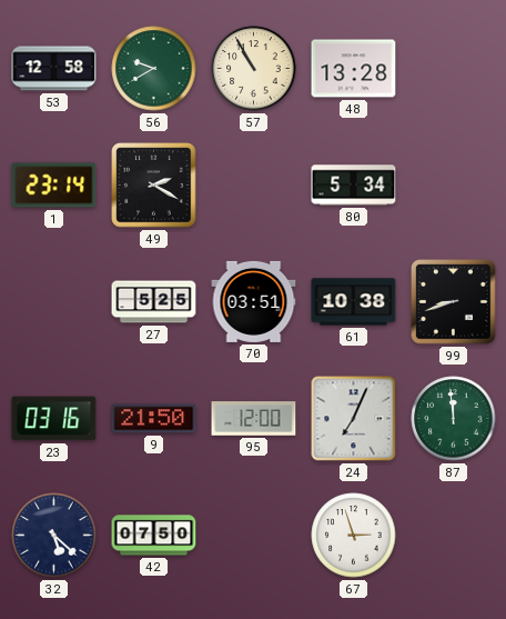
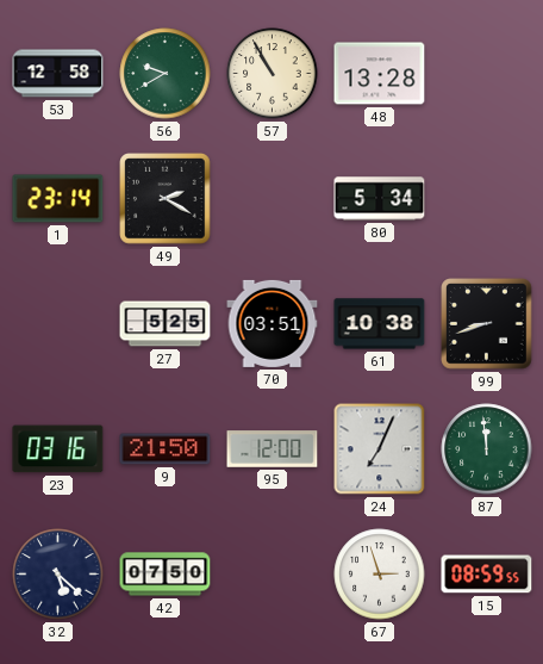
15: none -> 08:59
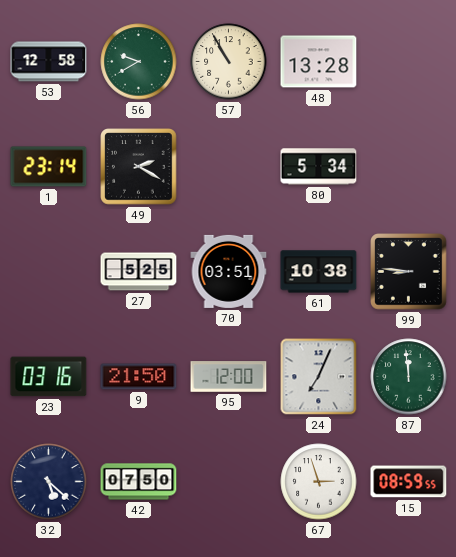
99: 8:42 -> 8:46
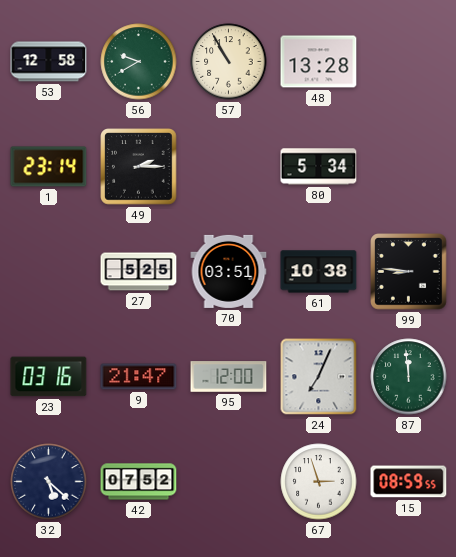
49: 2:20 -> 2:15
9: 21:50 -> 21:47
42: 07:50 -> 07:52
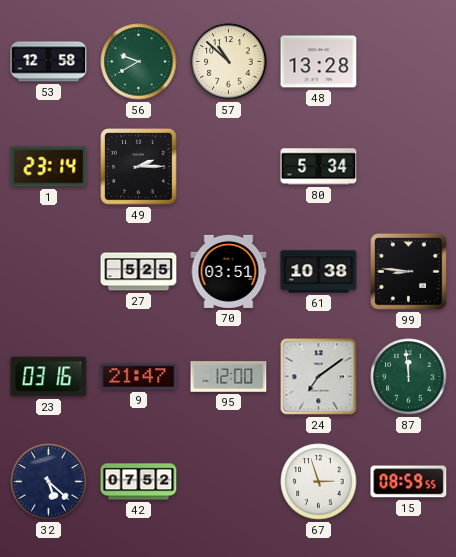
57: 10:55 -> 10:52
24: 7:04 -> 7:09
